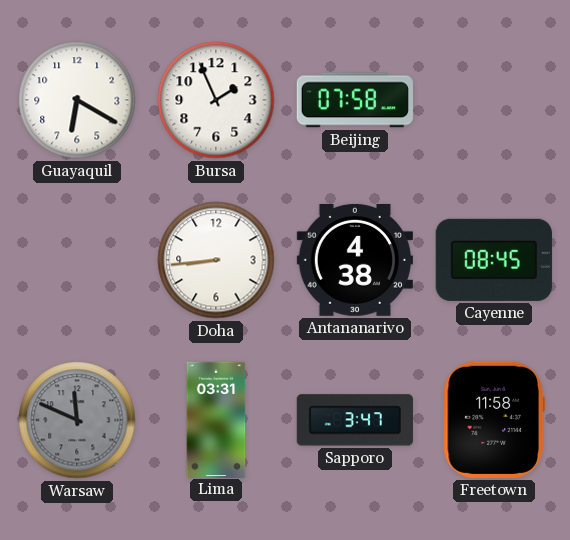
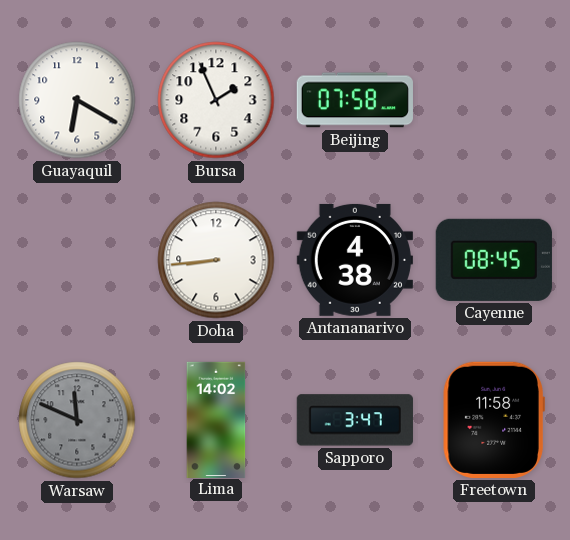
Lima: 03:31 -> 14:02
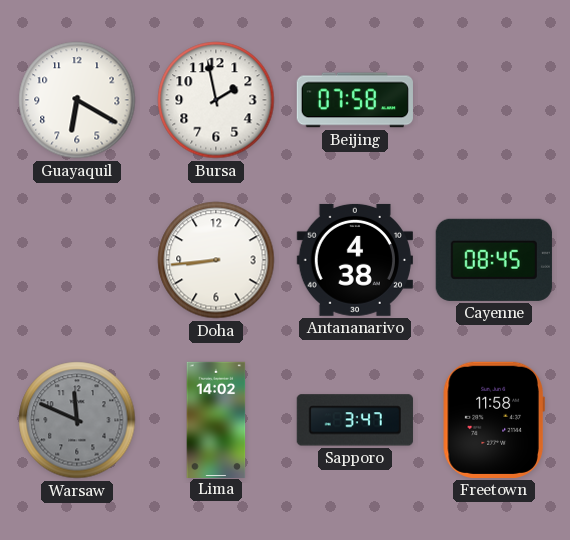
Bursa: 1:56 -> 1:58
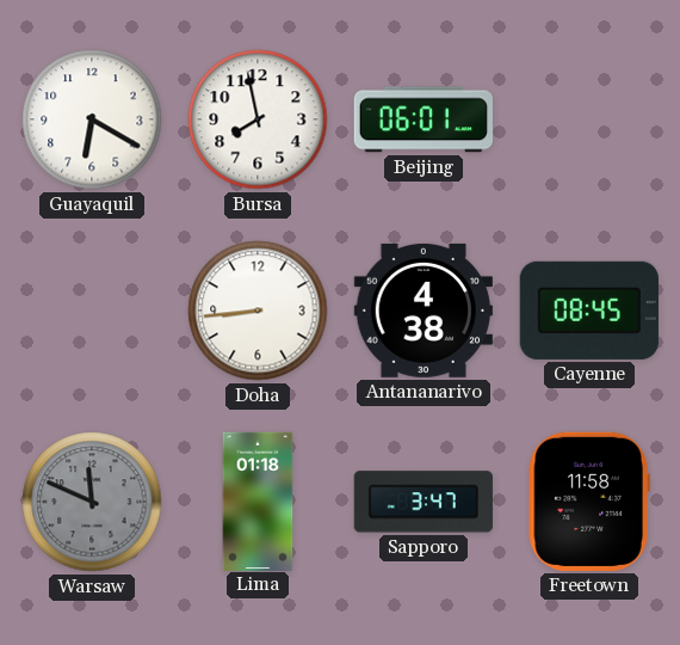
Bursa: 1:58 -> 7:58
Beijing: 07:58 -> 06:01
Lima: 14:02 -> 01:18
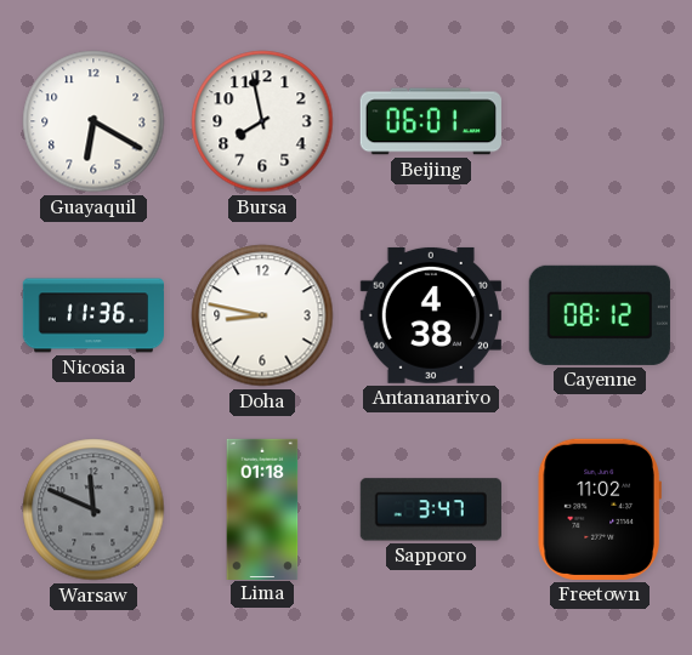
Nicosia: none -> 11:36
Doha: 8:44 -> 8:47
Cayenne: 08:45 -> 08:12
Freetown: 11:58 -> 11:02
